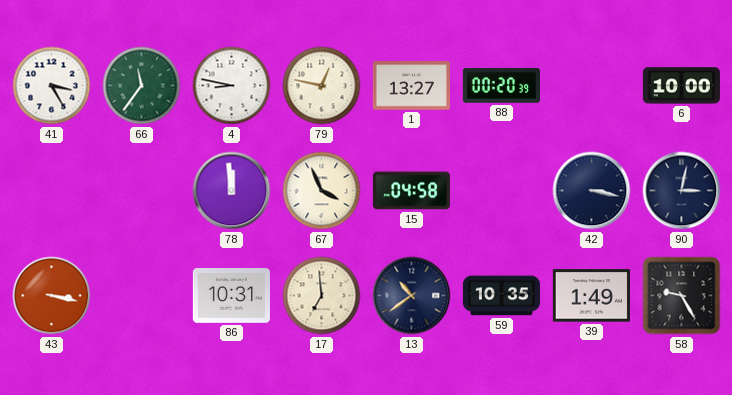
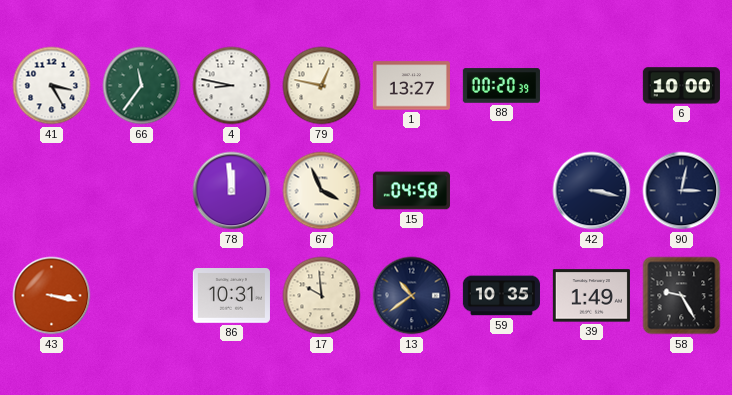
17: 6:59 -> 9:59
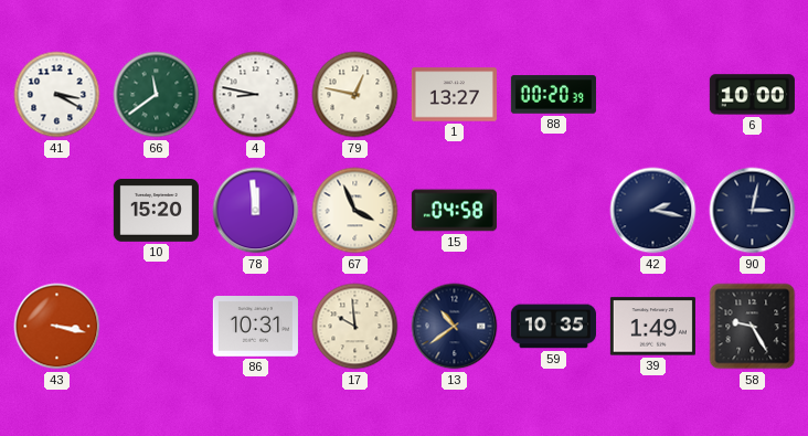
41: 3:25 -> 3:20
66: 11:36 -> 11:39
10: none -> 15:20
42: 3:17 -> 2:17
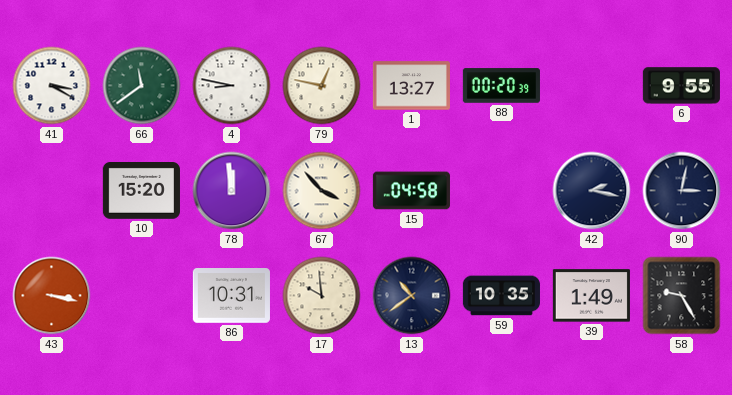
6: 10:00 -> 9:55
67: 3:56 -> 3:53
